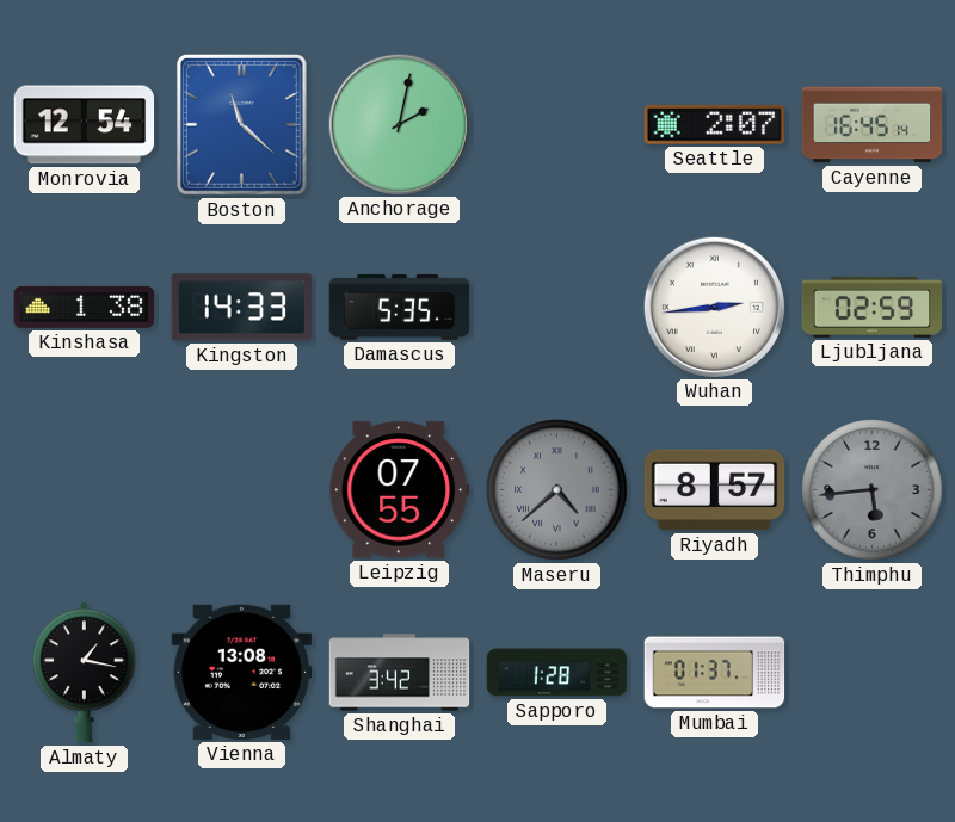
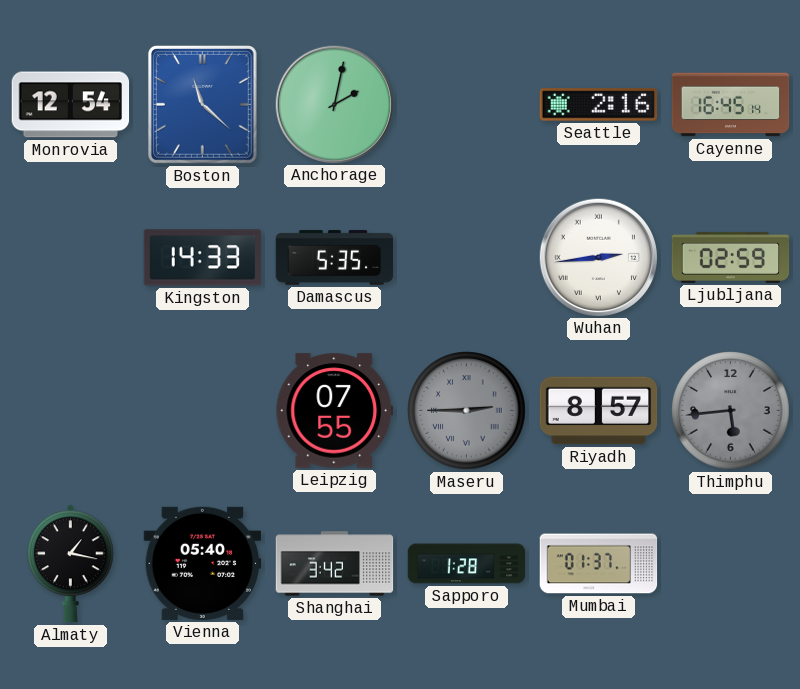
Seattle: 2:07 -> 2:16
Kinshasa: 1:38 -> none
Maseru: 4:38 -> 2:45
Vienna: 13:08 -> 05:40
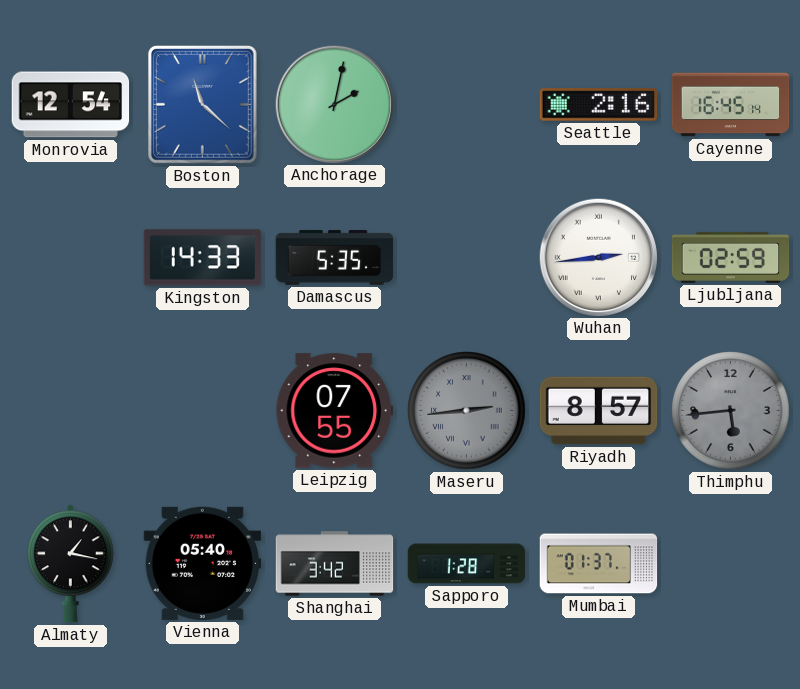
Maseru: 2:45 -> 2:44
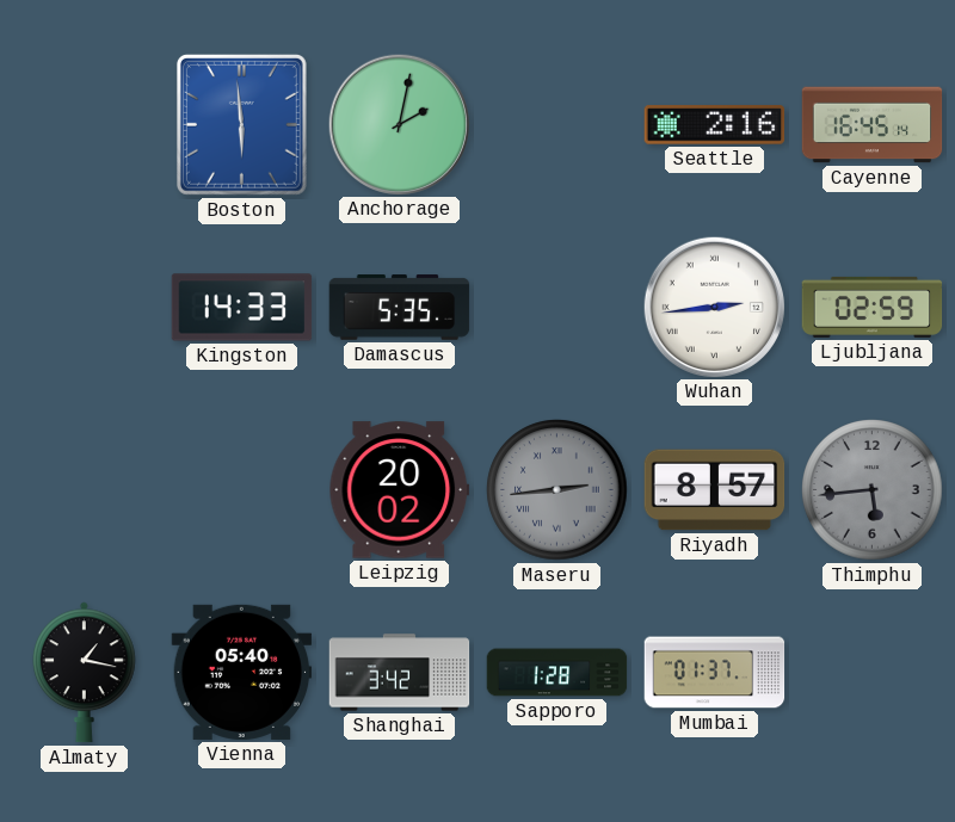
Monrovia: 12:54 -> none
Boston: 11:22 -> 5:59
Leipzig: 07:55 -> 20:02
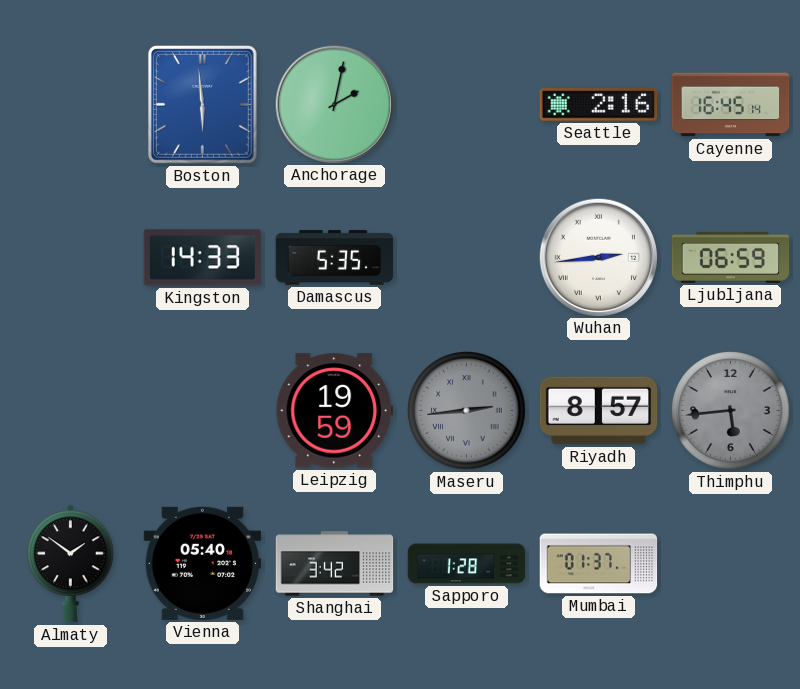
Ljubljana: 02:59 -> 06:59
Leipzig: 20:02 -> 19:59
Almaty: 1:17 -> 1:51
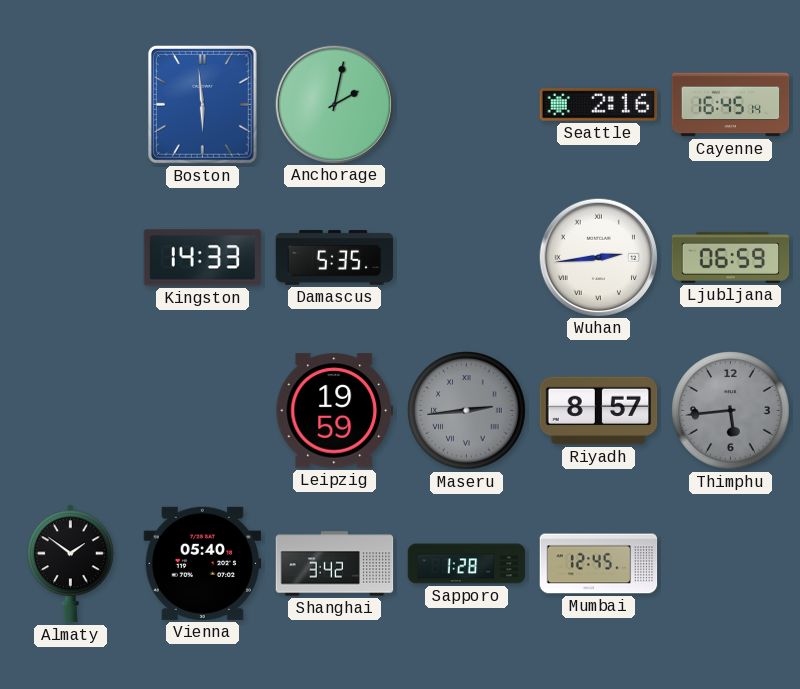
Mumbai: 01:37 -> 12:45
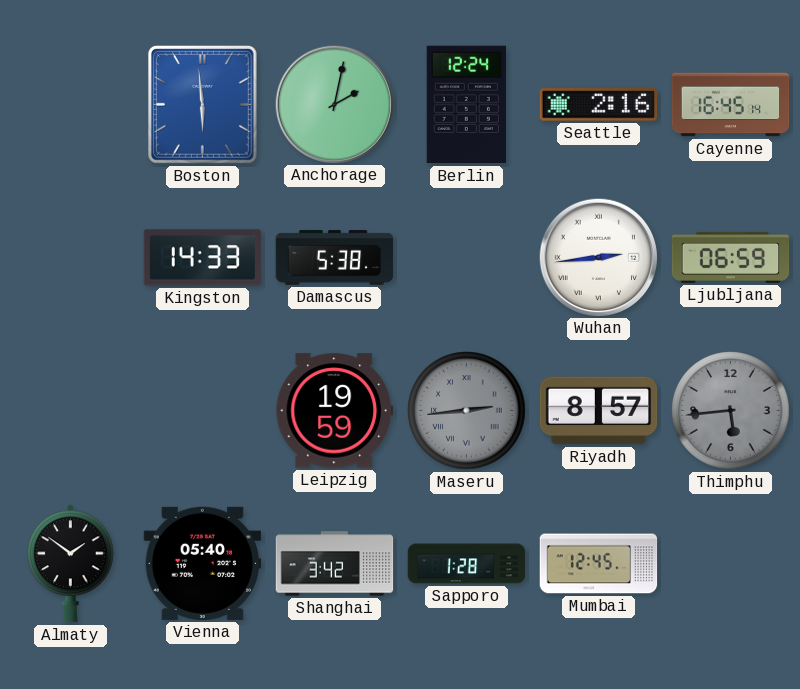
Berlin: none -> 12:24
Damascus: 5:35 -> 5:38
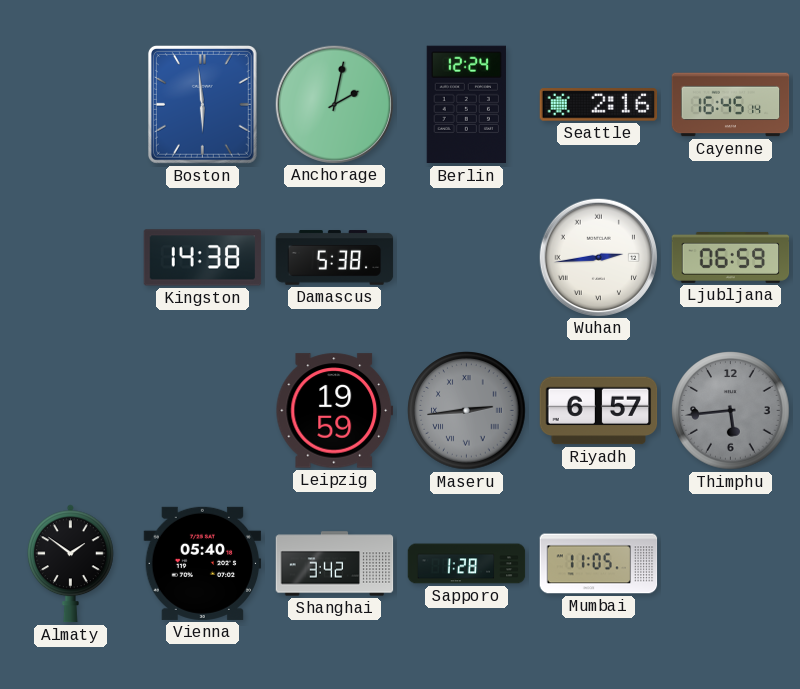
Kingston: 14:33 -> 14:38
Riyadh: 8:57 -> 6:57
Mumbai: 12:45 -> 11:05
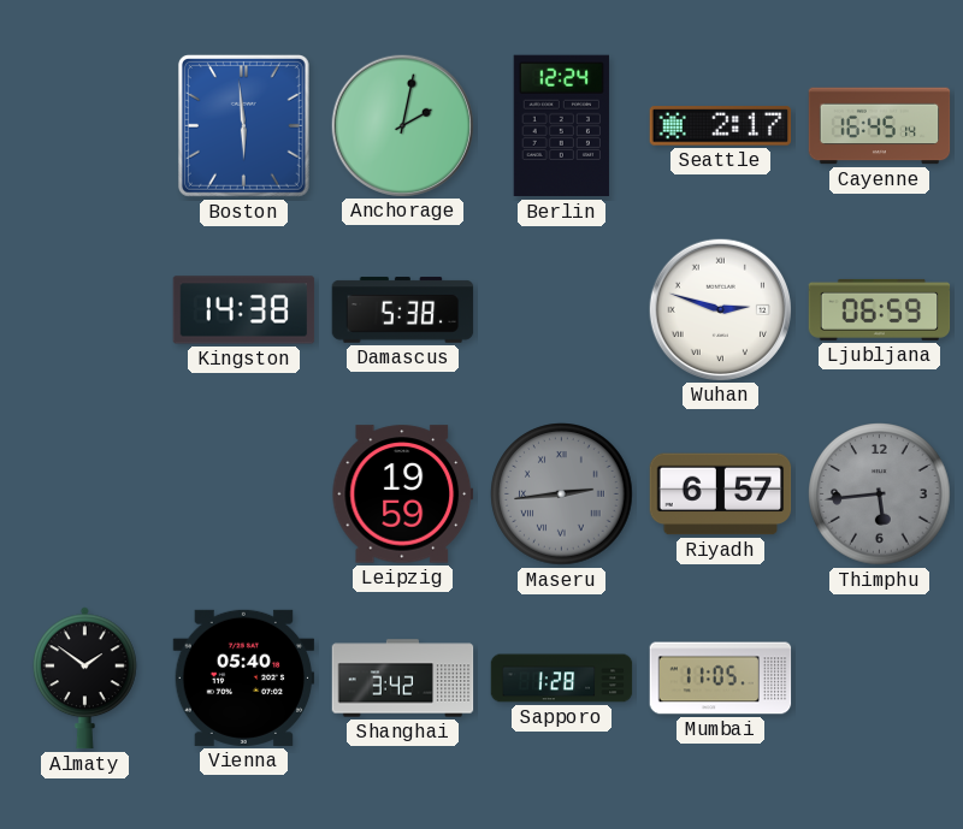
Seattle: 2:16 -> 2:17
Wuhan: 2:44 -> 2:48
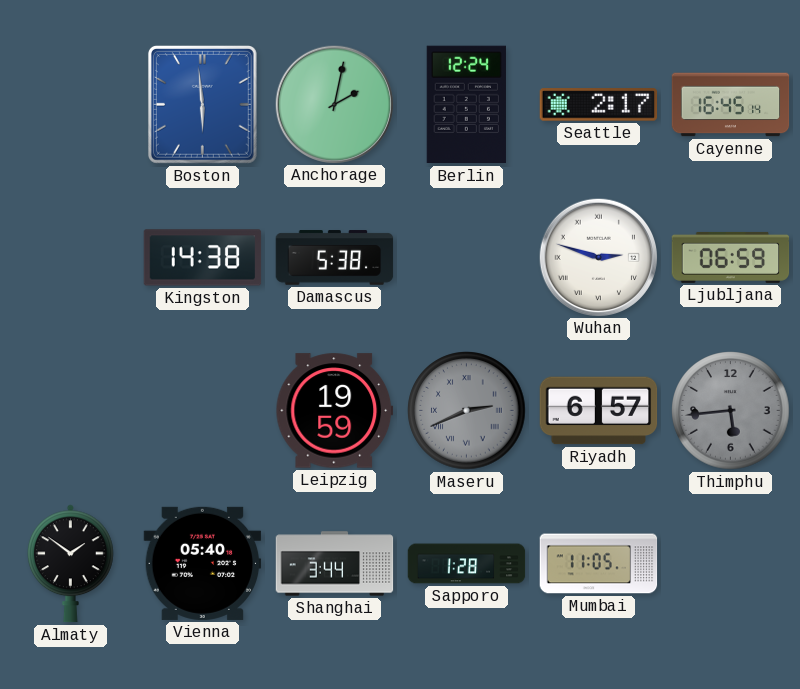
Maseru: 2:44 -> 2:41
Shanghai: 3:42 -> 3:44
